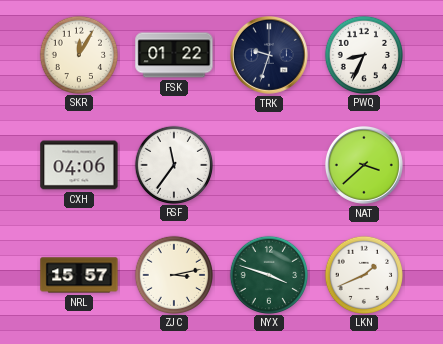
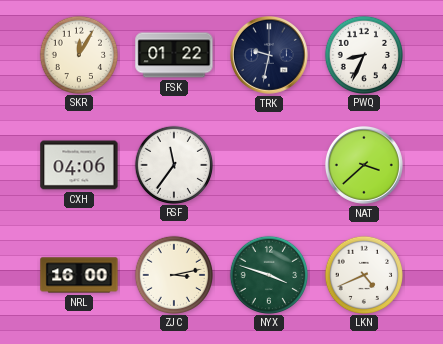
TRK: 9:33 -> 9:32
NRL: 15:57 -> 16:00
LKN: 1:41 -> 4:41
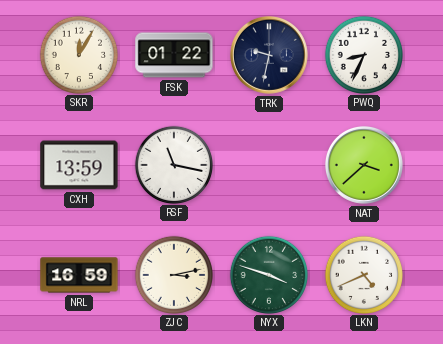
CXH: 04:06 -> 13:59
RSF: 11:36 -> 11:17
NRL: 16:00 -> 16:59
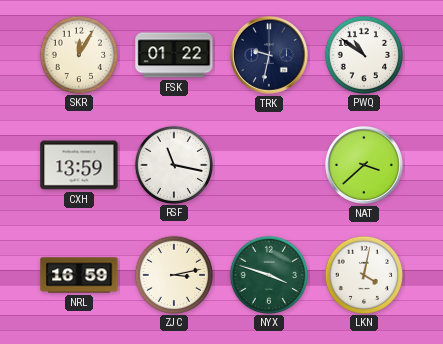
PWQ: 8:34 -> 10:51
LKN: 4:41 -> 4:02
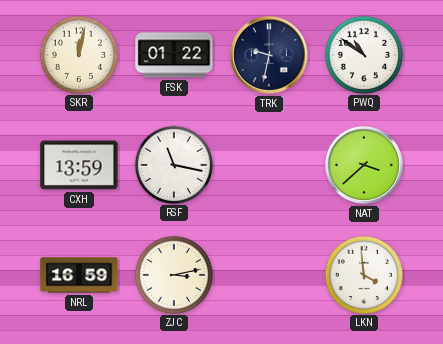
SKR: 12:05 -> 12:02
NYX: 3:48 -> none
LKN: 4:02 -> 3:59
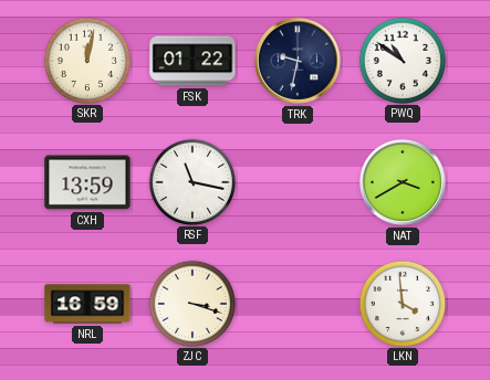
NAT: 3:38 -> 3:40
ZJC: 3:13 -> 3:18
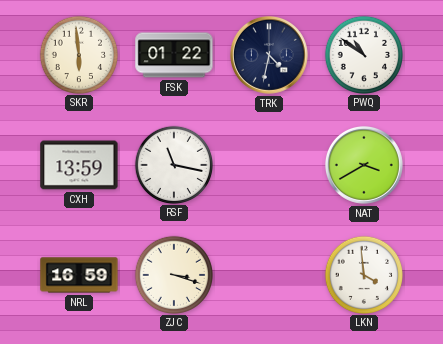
SKR: 12:02 -> 5:59
TRK: 9:32 -> 4:32
